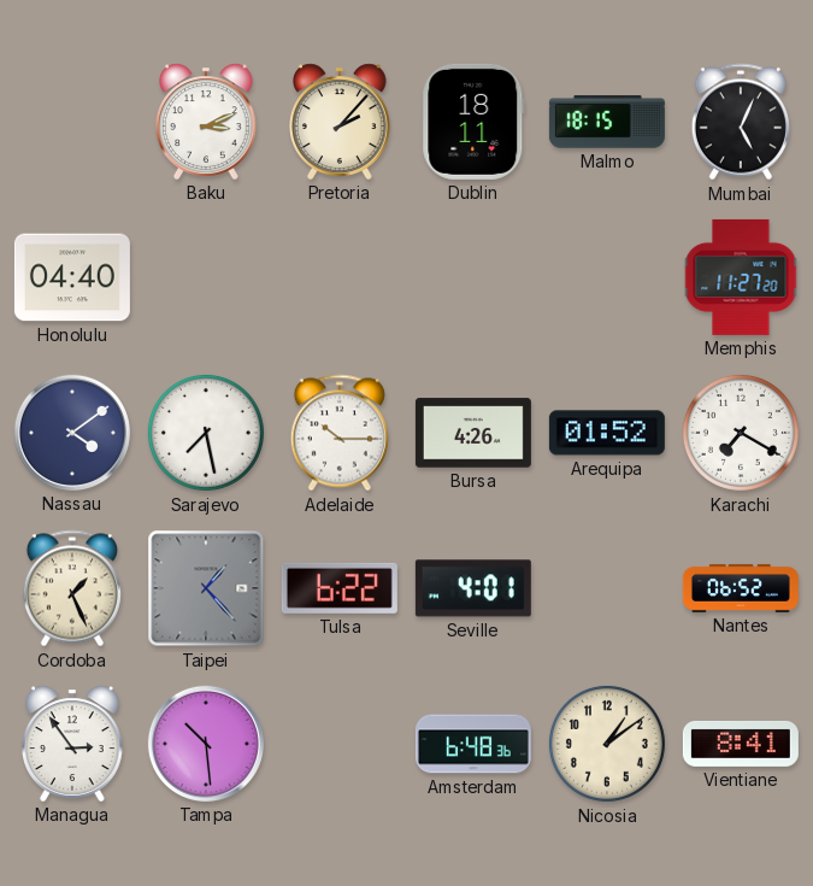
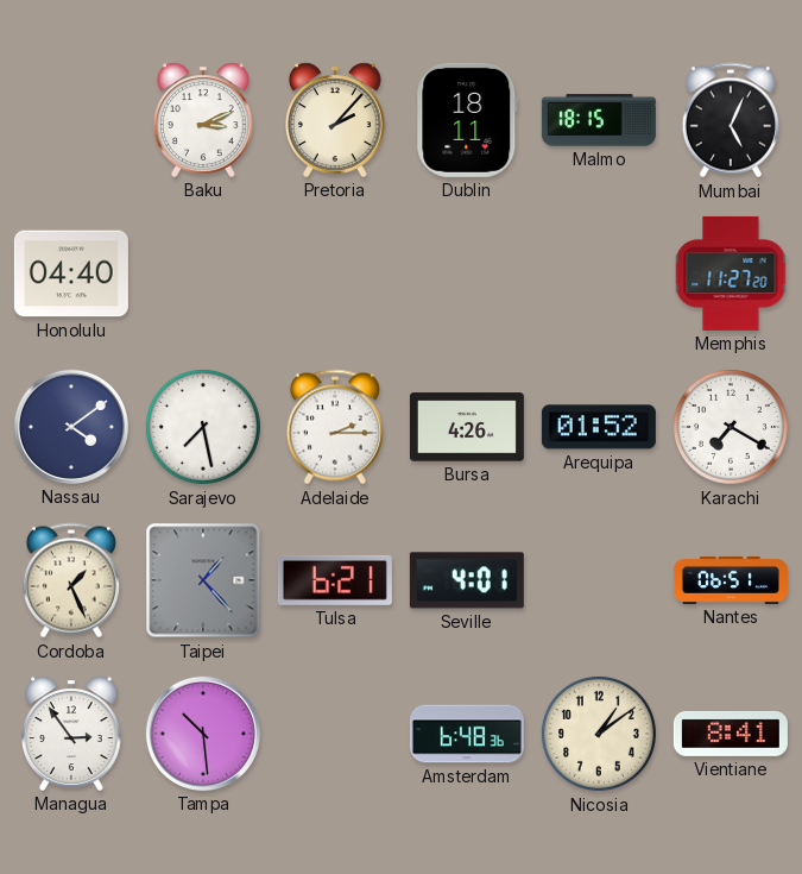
Adelaide: 10:15 -> 2:15
Tulsa: 6:22 -> 6:21
Nantes: 06:52 -> 06:51
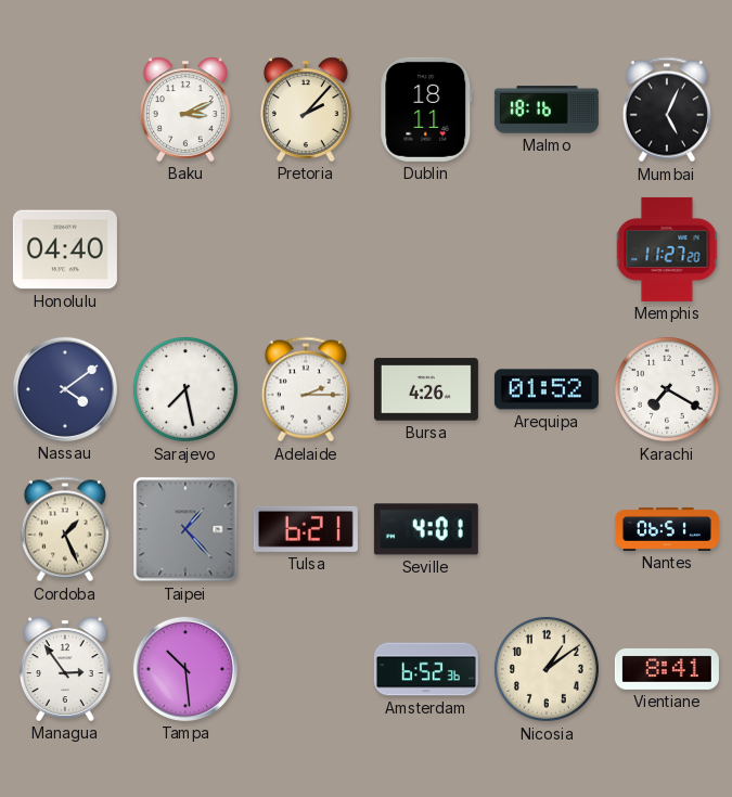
Malmo: 18:15 -> 18:16
Amsterdam: 6:48 -> 6:52
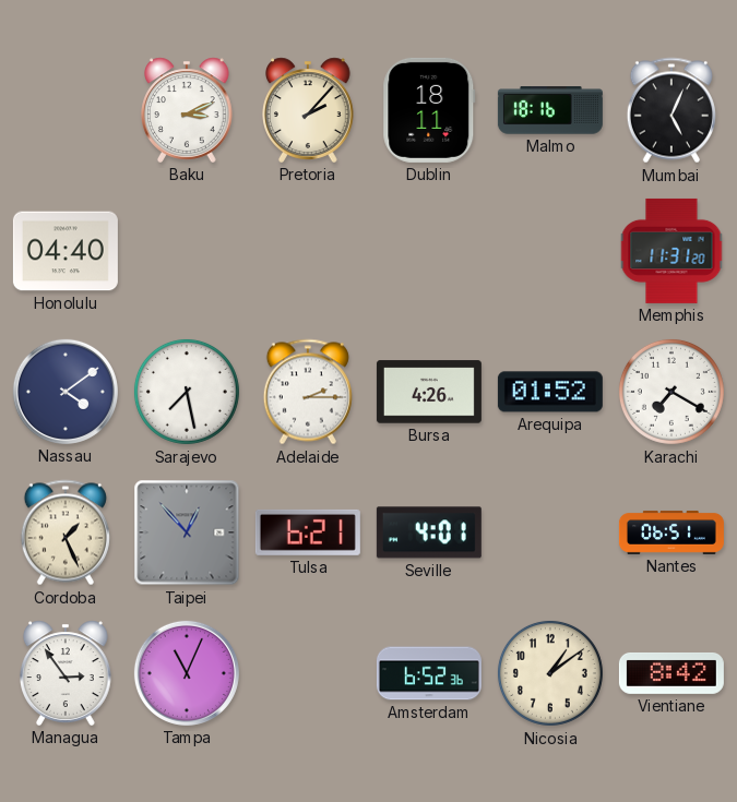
Memphis: 11:27 -> 11:31
Taipei: 1:23 -> 12:53
Tampa: 10:29 -> 11:04
Vientiane: 8:41 -> 8:42
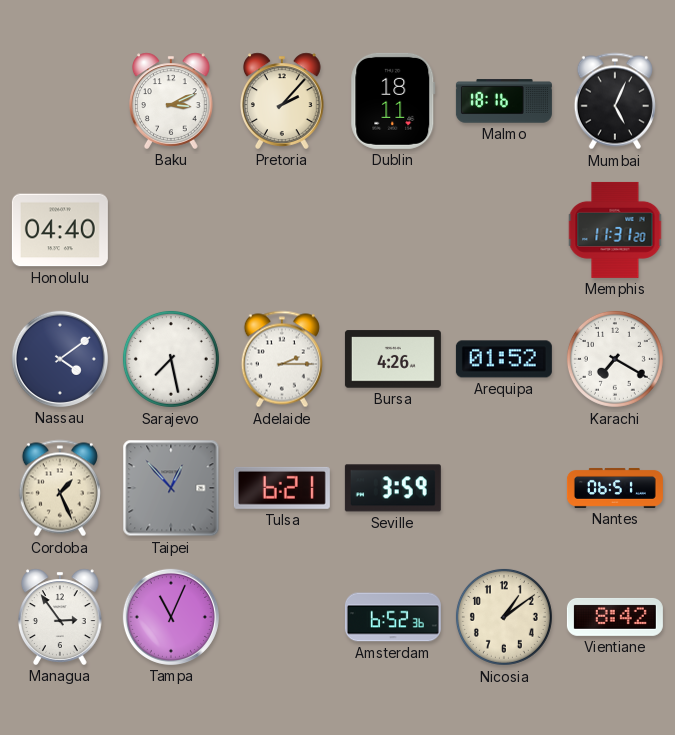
Seville: 4:01 -> 3:59
